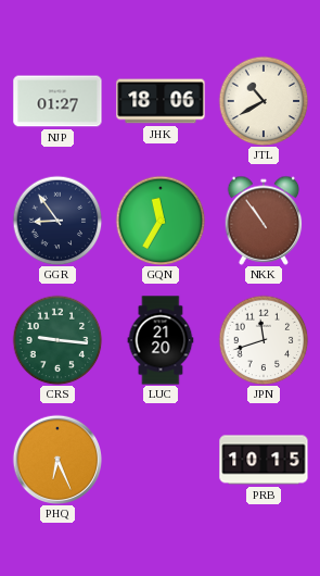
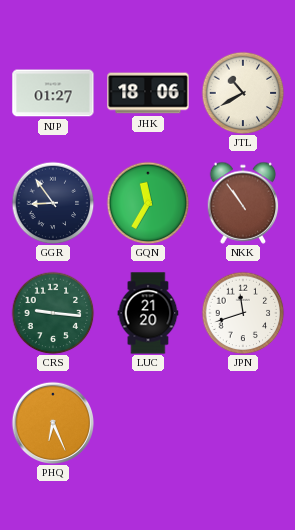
PRB: 10:15 -> none
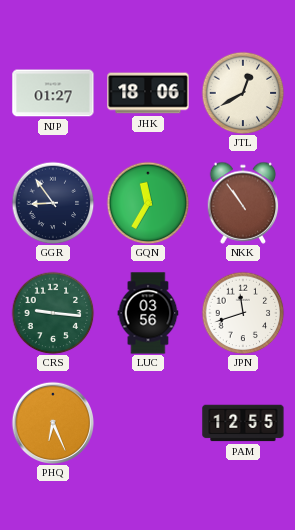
JTL: 10:40 -> 12:40
LUC: 21:20 -> 03:56
PAM: none -> 12:55
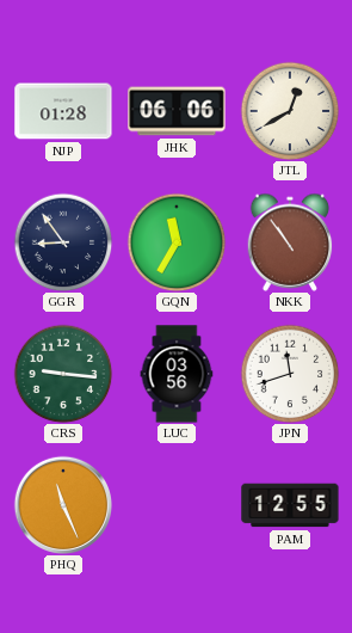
NJP: 01:27 -> 01:28
JHK: 18:06 -> 06:06
PHQ: 6:26 -> 11:26
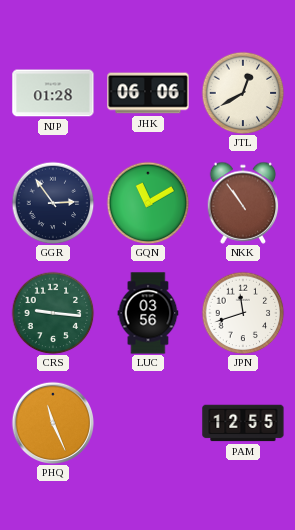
GGR: 8:54 -> 2:54
GQN: 11:35 -> 11:10
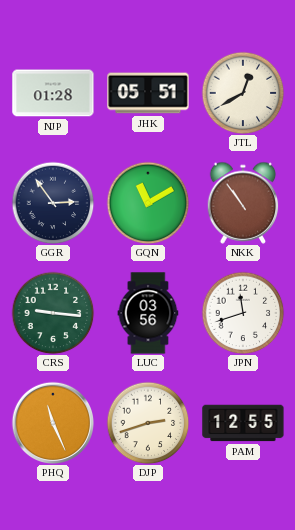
JHK: 06:06 -> 05:51
DJP: none -> 2:42
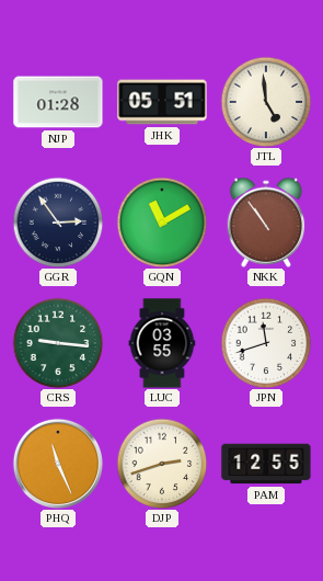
JTL: 12:40 -> 4:59
LUC: 03:56 -> 03:55
